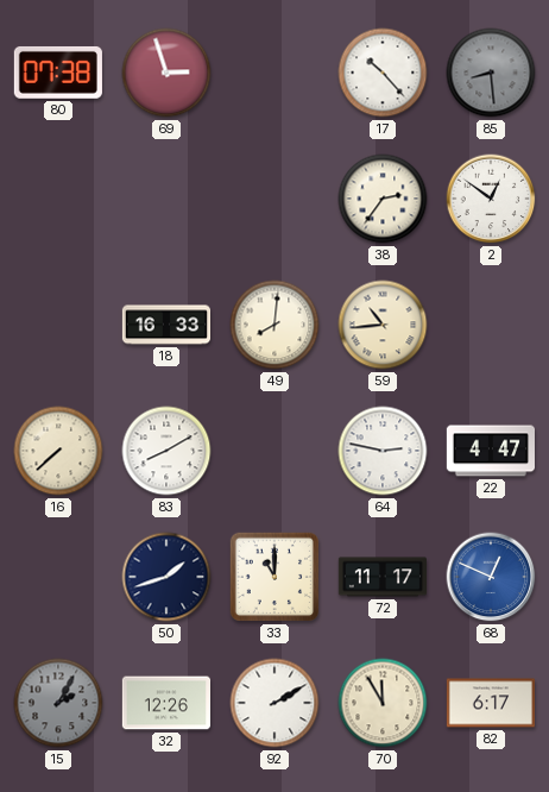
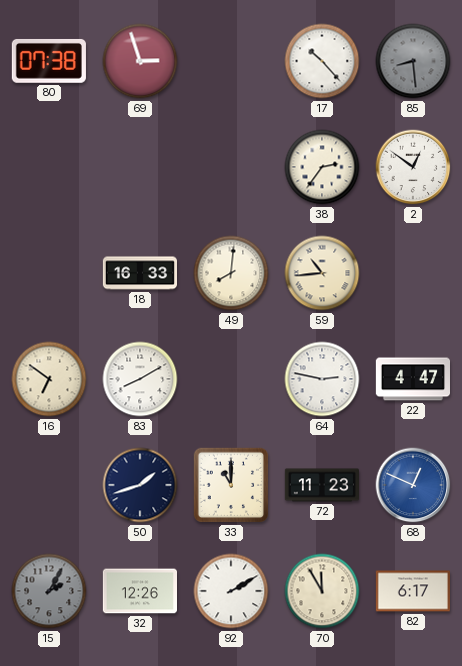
16: 7:38 -> 6:51
72: 11:17 -> 11:23
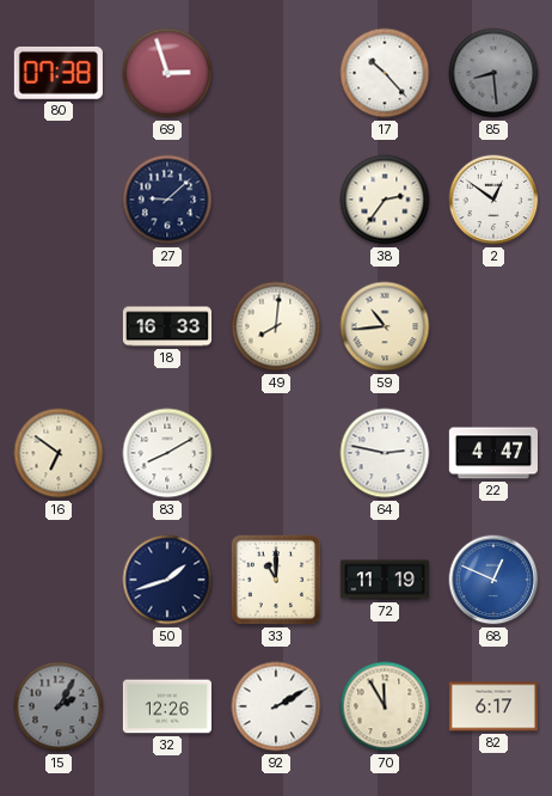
27: none -> 9:08
72: 11:23 -> 11:19
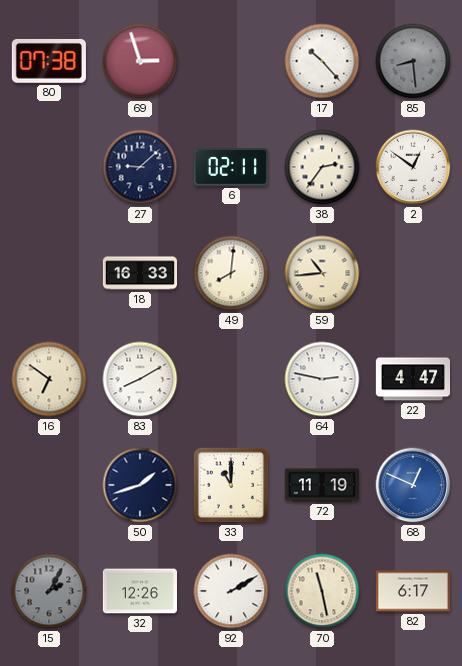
6: none -> 02:11
70: 11:55 -> 11:28
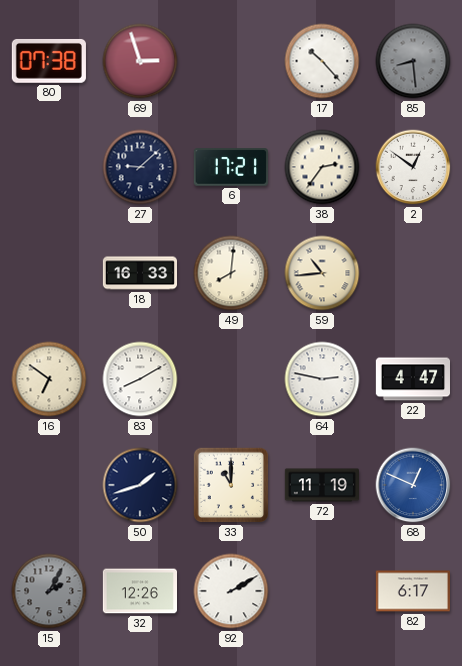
6: 02:11 -> 17:21
70: 11:28 -> none
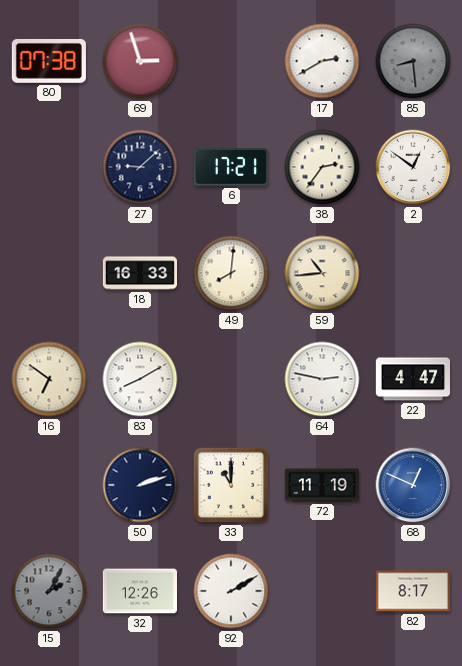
17: 10:23 -> 2:40
50: 1:42 -> 2:12
82: 6:17 -> 8:17
